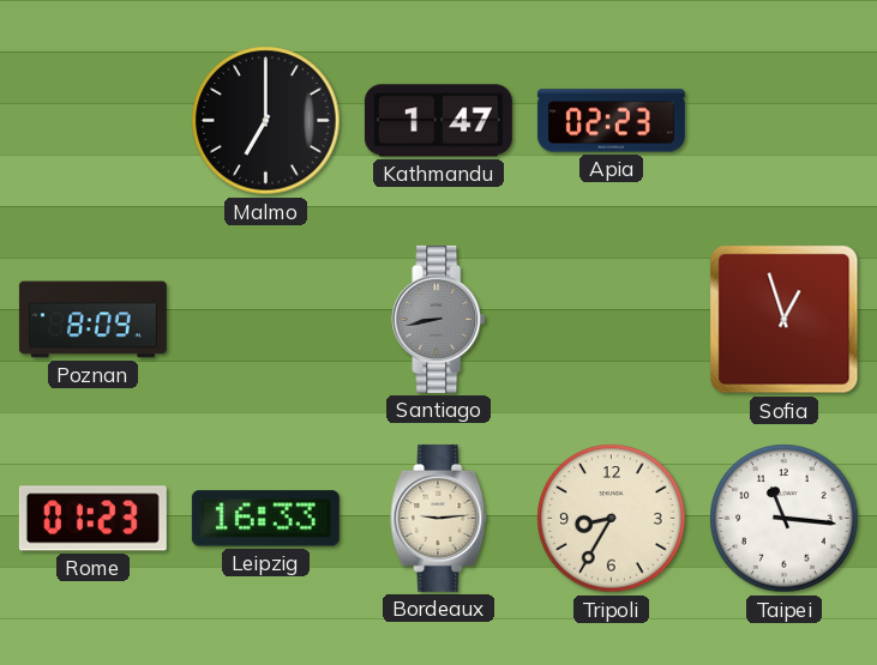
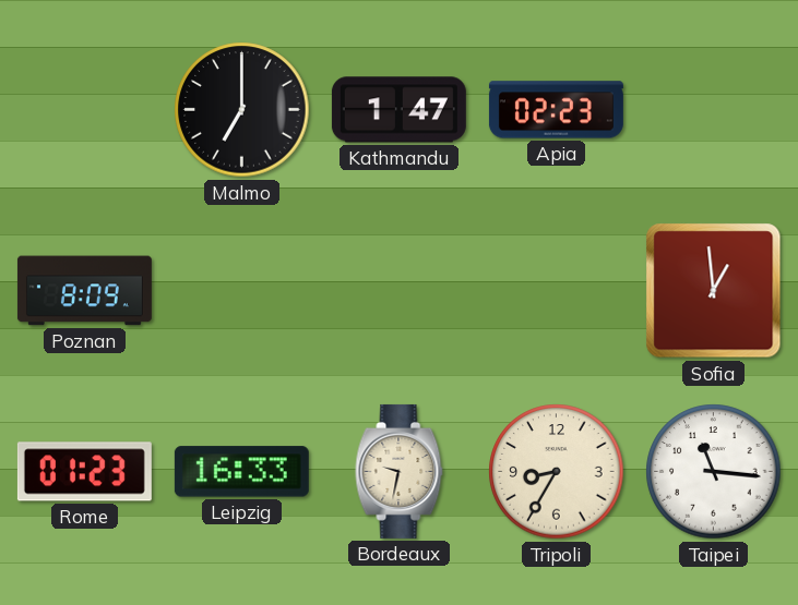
Santiago: 8:43 -> none
Sofia: 12:57 -> 12:59
Bordeaux: 9:14 -> 9:32
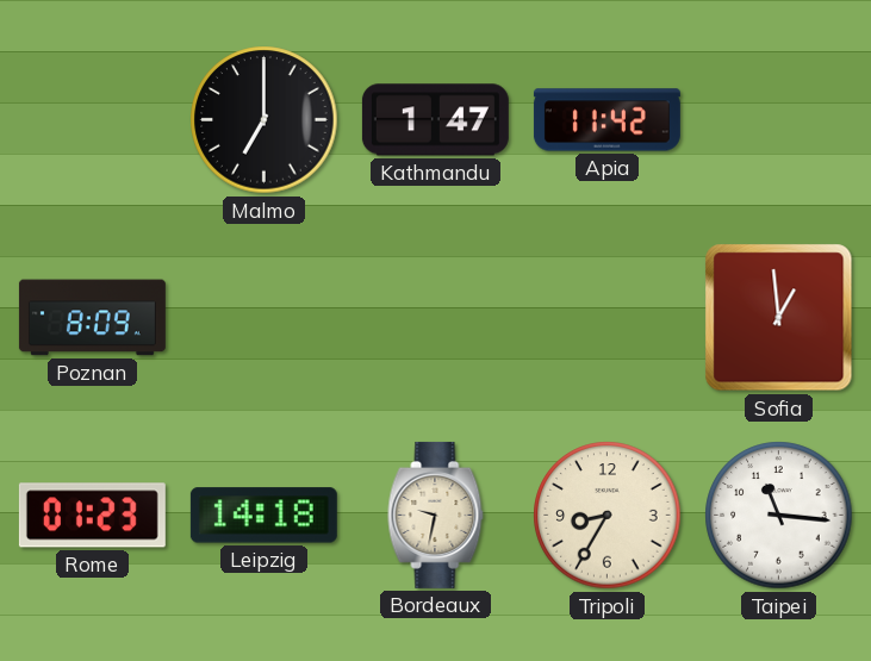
Apia: 02:23 -> 11:42
Leipzig: 16:33 -> 14:18
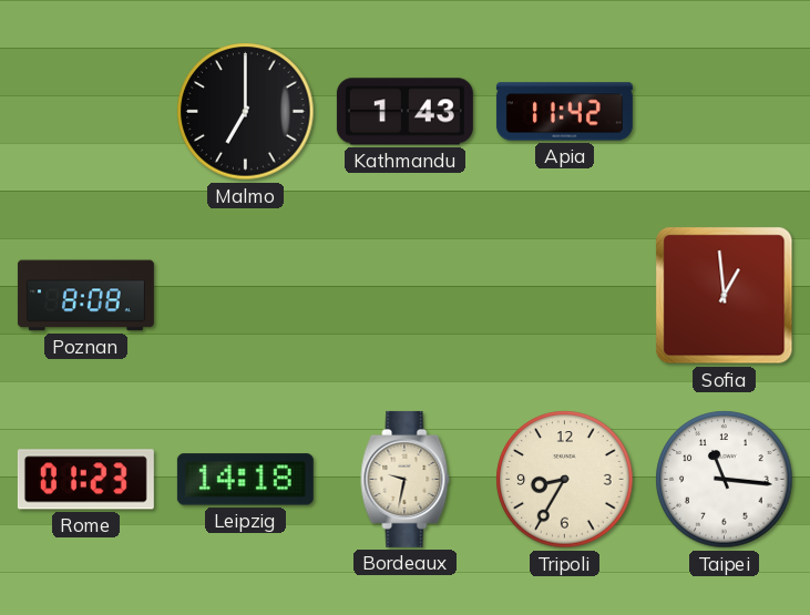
Kathmandu: 1:47 -> 1:43
Poznan: 8:09 -> 8:08
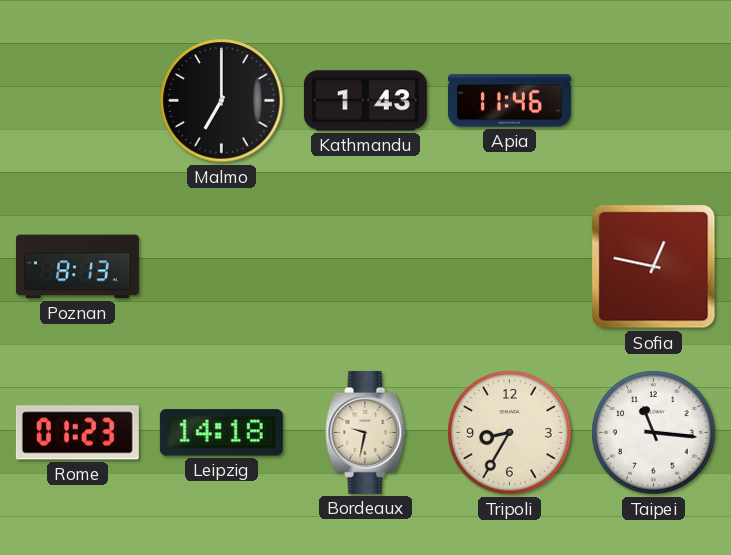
Apia: 11:42 -> 11:46
Poznan: 8:08 -> 8:13
Sofia: 12:59 -> 12:47
